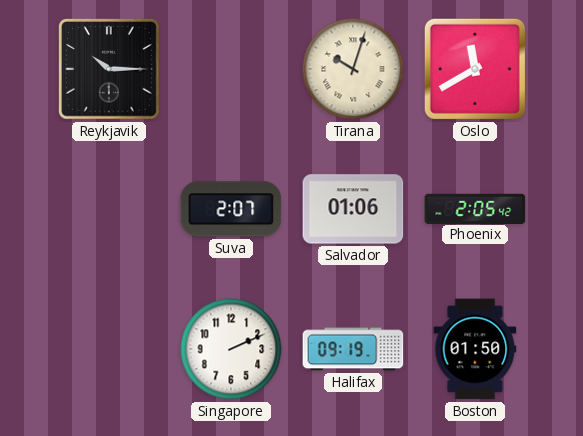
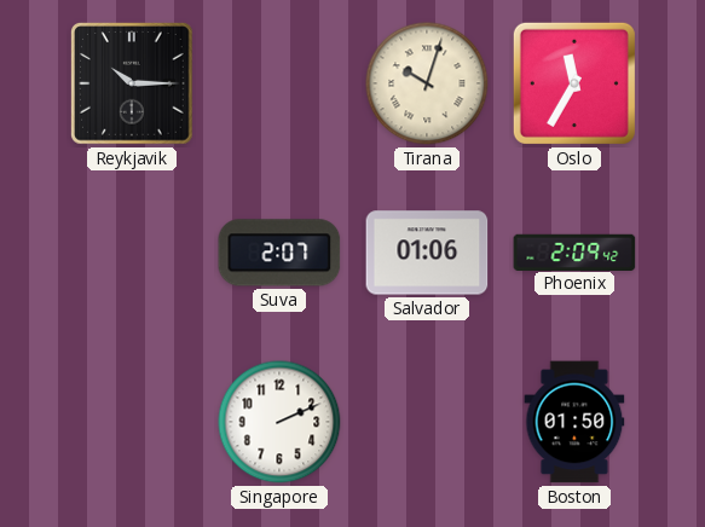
Oslo: 11:40 -> 11:35
Phoenix: 2:05 -> 2:09
Halifax: 09:19 -> none
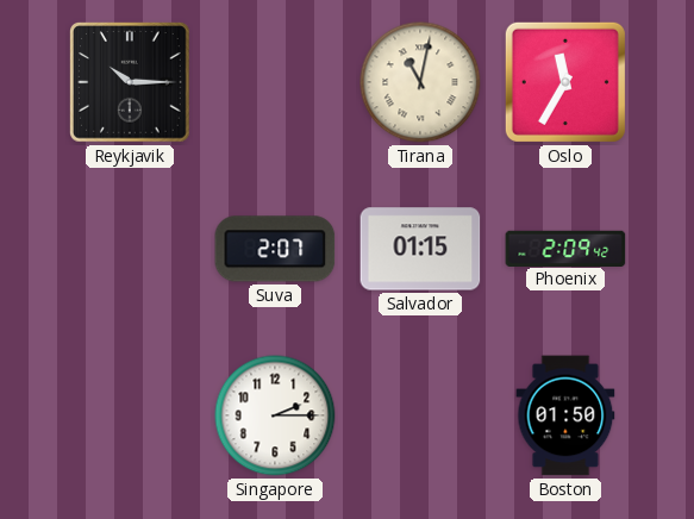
Tirana: 10:03 -> 11:02
Salvador: 01:06 -> 01:15
Singapore: 2:11 -> 2:15
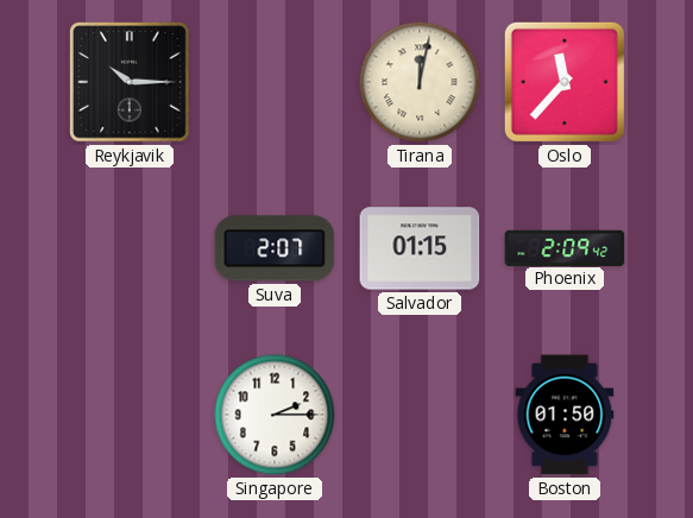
Tirana: 11:02 -> 12:02
Oslo: 11:35 -> 11:37
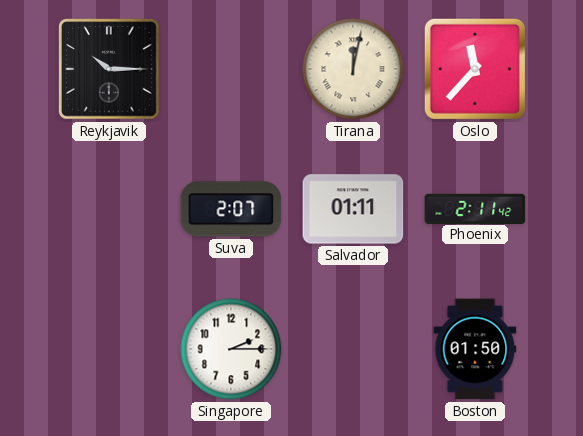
Salvador: 01:15 -> 01:11
Phoenix: 2:09 -> 2:11
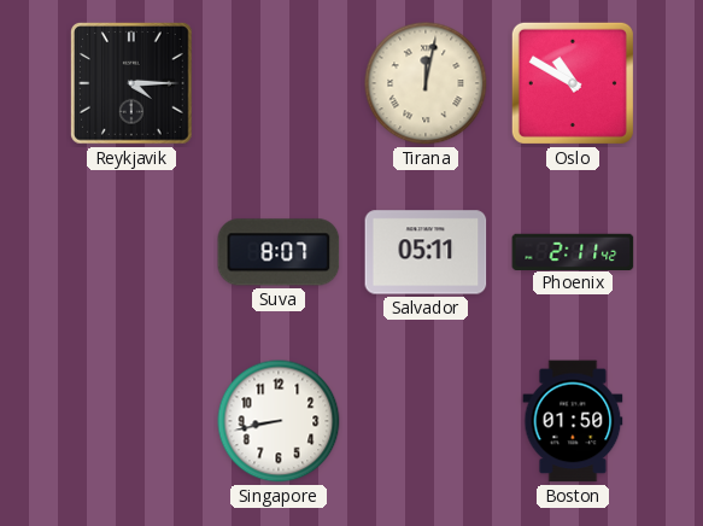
Reykjavik: 10:15 -> 4:15
Oslo: 11:37 -> 10:50
Suva: 2:07 -> 8:07
Salvador: 01:11 -> 05:11
Singapore: 2:15 -> 8:43
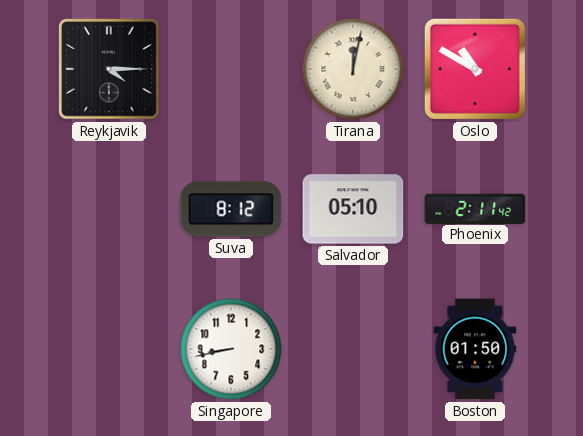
Suva: 8:07 -> 8:12
Salvador: 05:11 -> 05:10
